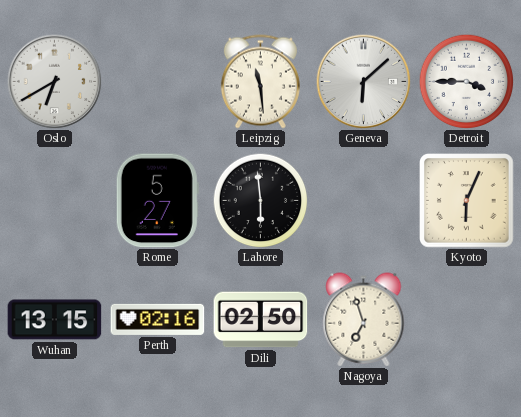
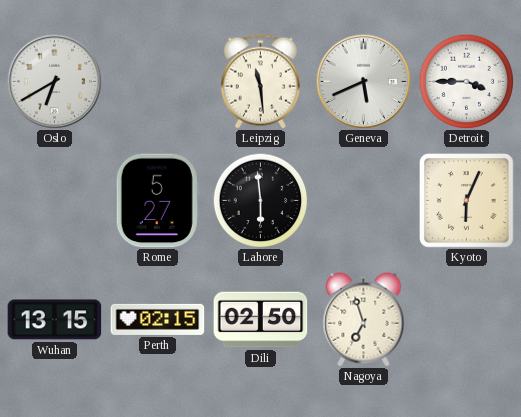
Geneva: 6:08 -> 5:41
Perth: 02:16 -> 02:15
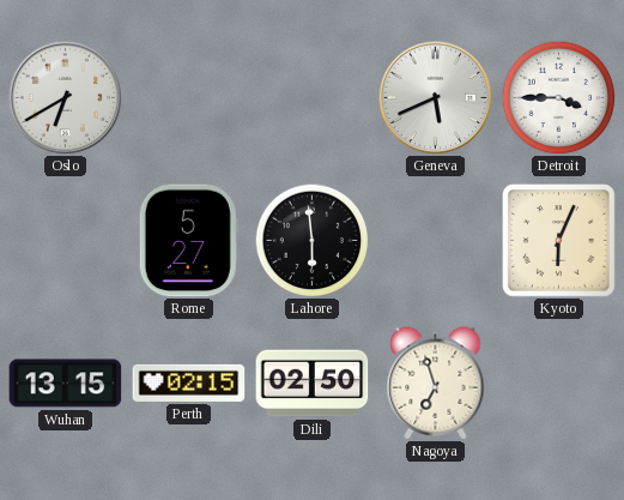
Leipzig: 11:29 -> none
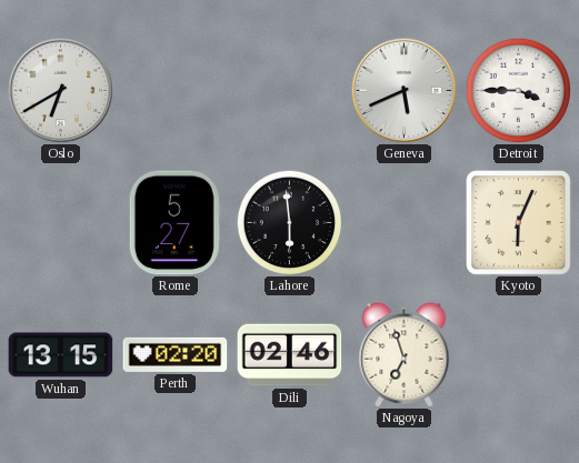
Perth: 02:15 -> 02:20
Dili: 02:50 -> 02:46
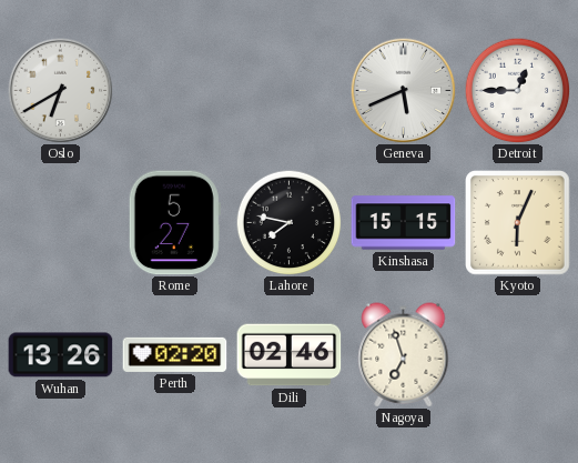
Detroit: 3:45 -> 12:45
Lahore: 5:59 -> 7:47
Kinshasa: none -> 15:15
Wuhan: 13:15 -> 13:26
